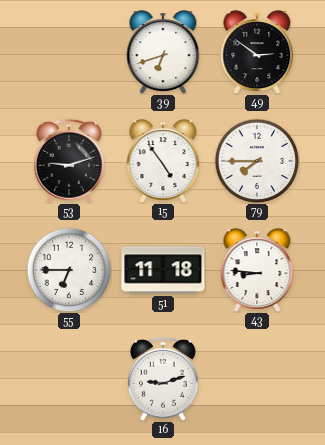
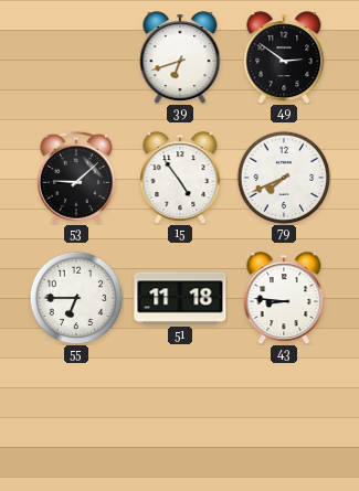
53: 9:12 -> 9:08
79: 7:45 -> 7:41
16: 9:12 -> none
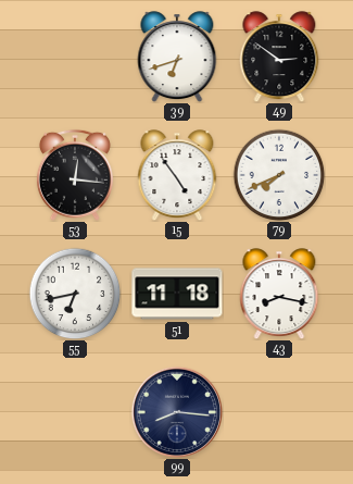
53: 9:08 -> 12:16
55: 6:45 -> 6:43
43: 8:46 -> 8:17
99: none -> 8:16
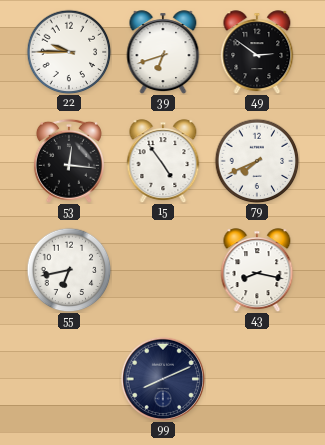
22: none -> 9:45
51: 11:18 -> none
99: 8:16 -> 8:11
